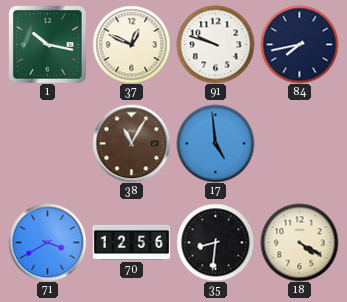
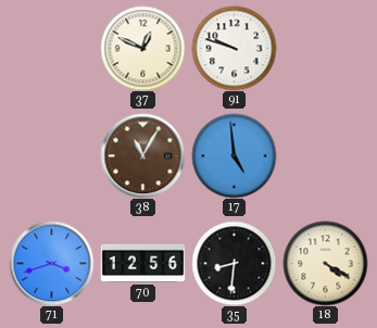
1: 10:17 -> none
84: 7:43 -> none
71: 3:40 -> 3:42
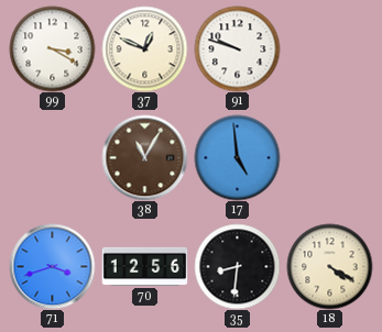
99: none -> 3:20
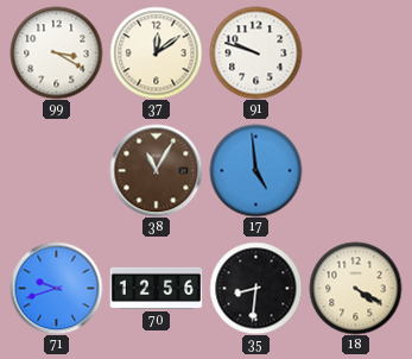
37: 12:49 -> 12:09
71: 3:42 -> 9:42
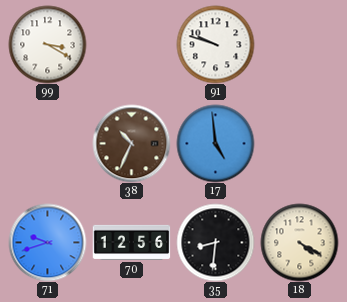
37: 12:09 -> none
38: 11:05 -> 10:34
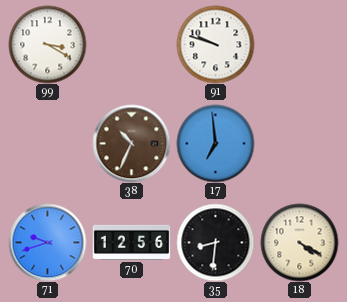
17: 4:59 -> 6:59
